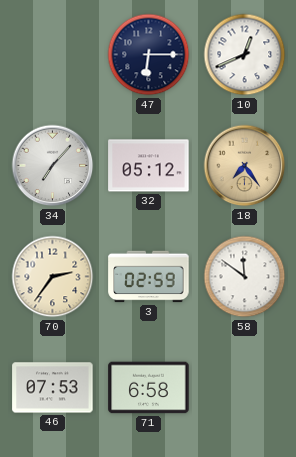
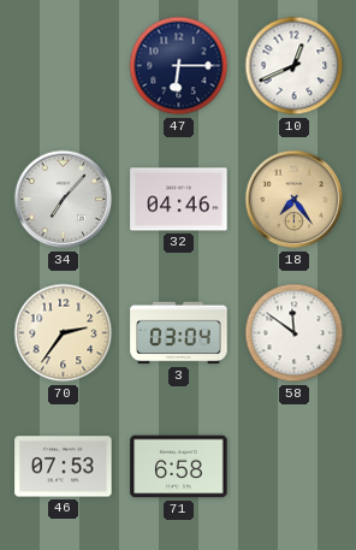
32: 05:12 -> 04:46
3: 02:59 -> 03:04
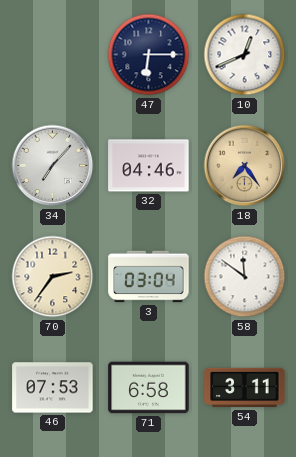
54: none -> 3:11
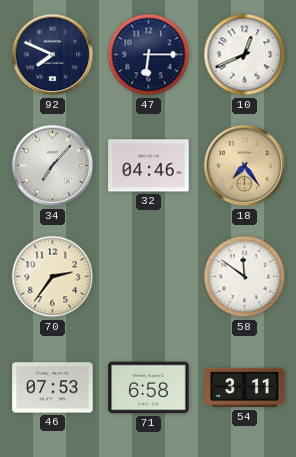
92: none -> 7:49
3: 03:04 -> none
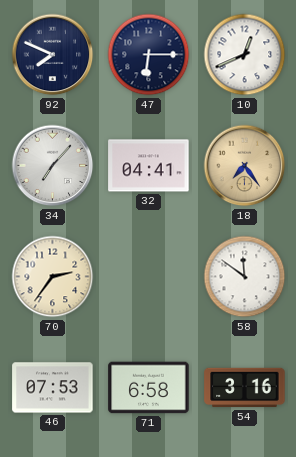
32: 04:46 -> 04:41
54: 3:11 -> 3:16
